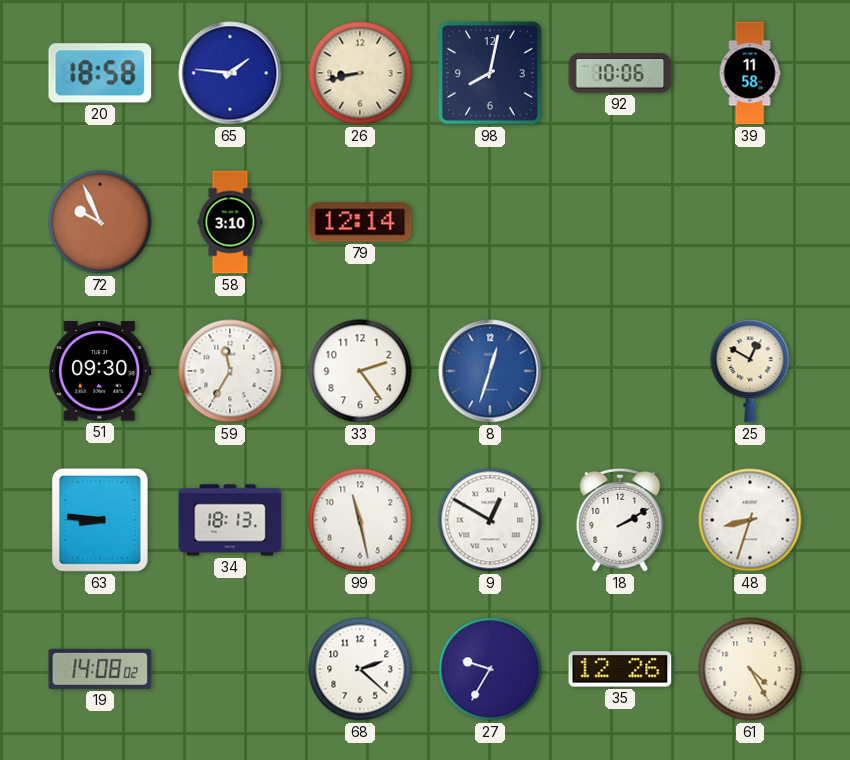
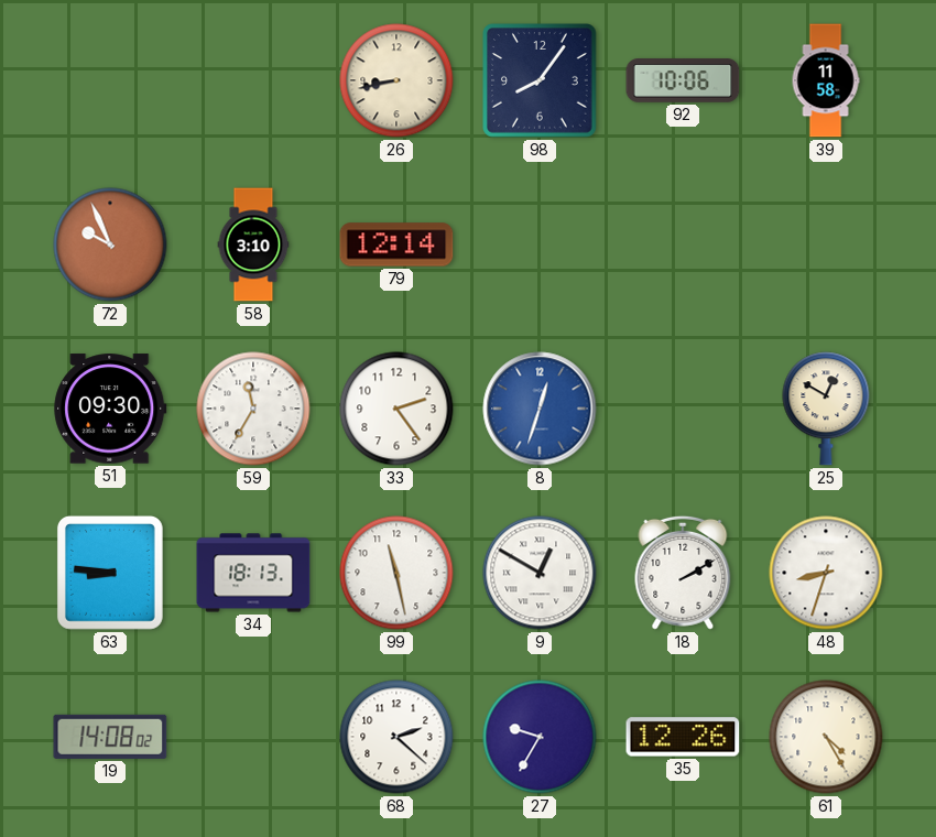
20: 18:58 -> none
65: 1:46 -> none
98: 8:02 -> 8:06
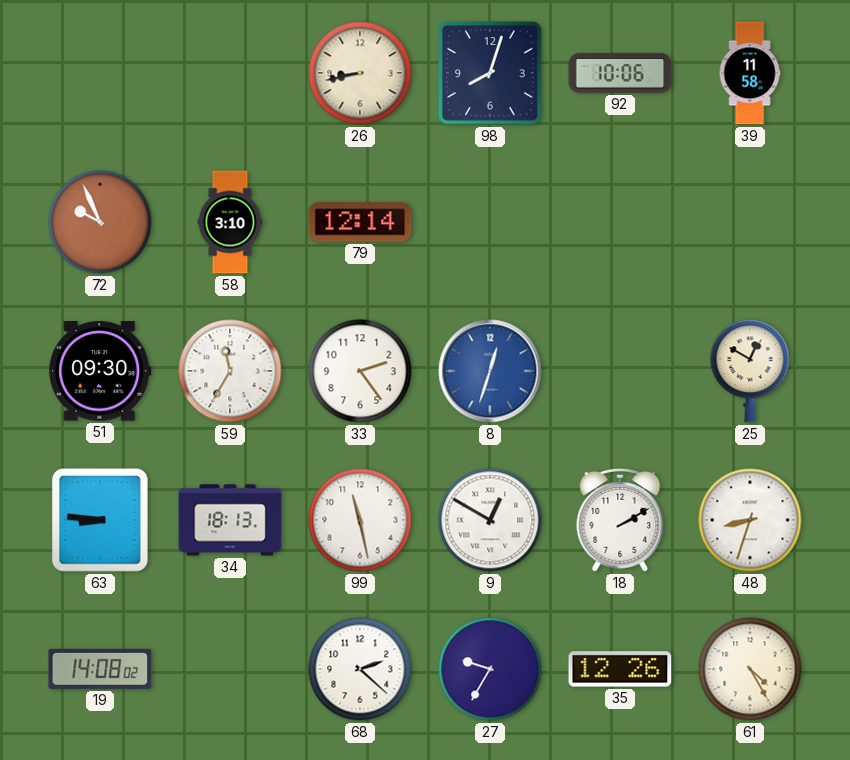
98: 8:06 -> 8:03
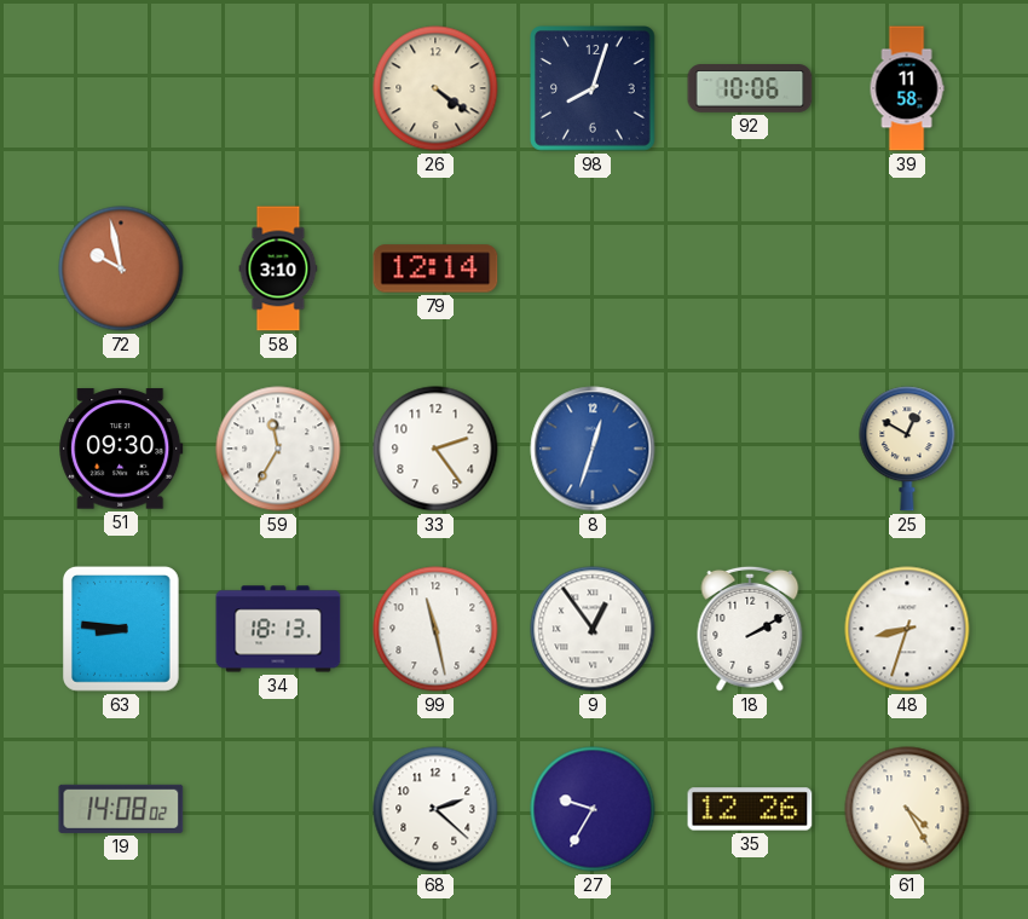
26: 8:43 -> 4:21
72: 9:56 -> 9:58
9: 12:50 -> 12:54
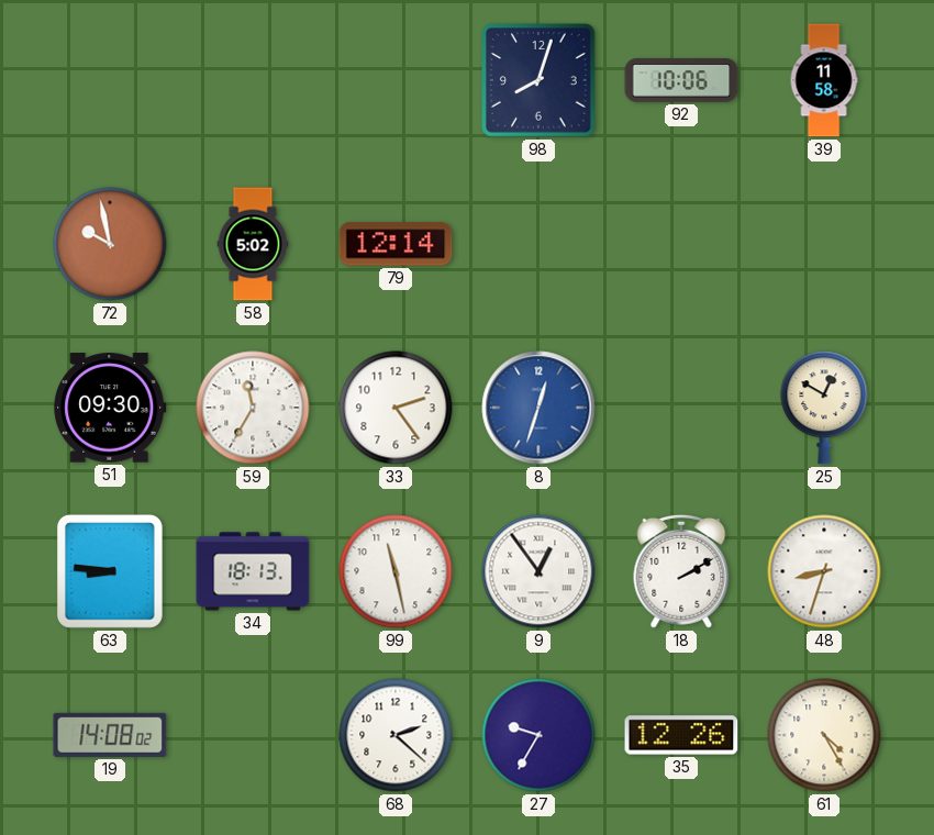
26: 4:21 -> none
58: 3:10 -> 5:02
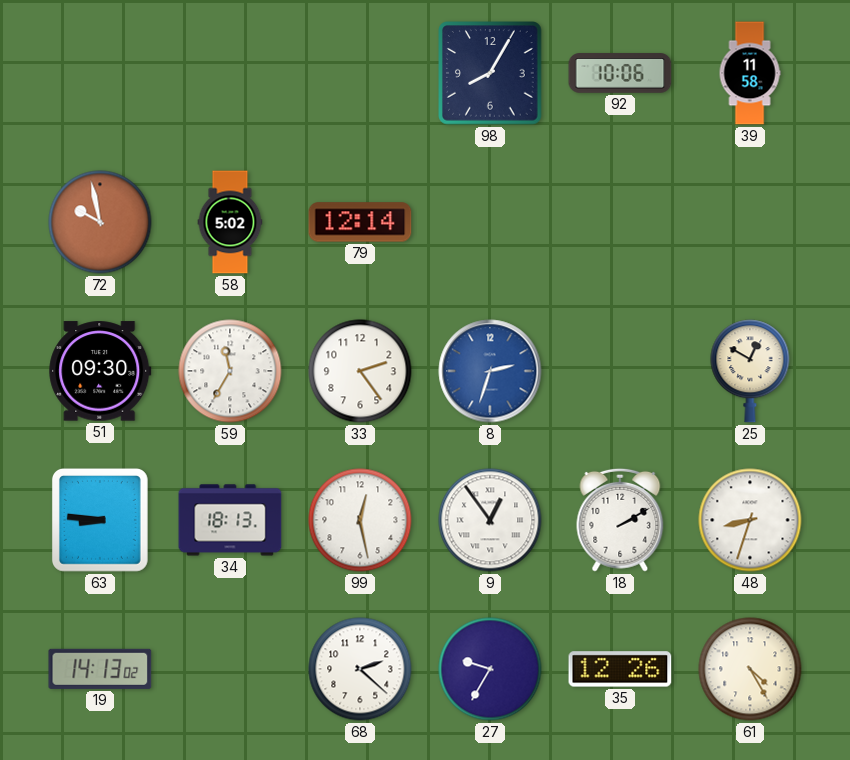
98: 8:03 -> 8:05
8: 12:33 -> 2:33
99: 11:28 -> 12:28
19: 14:08 -> 14:13
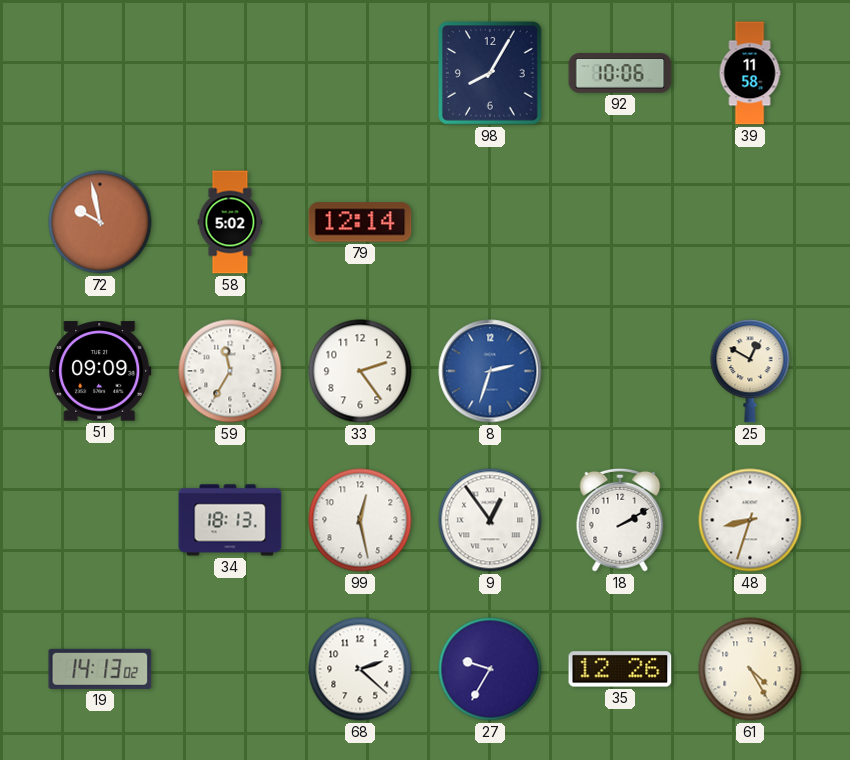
51: 09:30 -> 09:09
63: 8:46 -> none
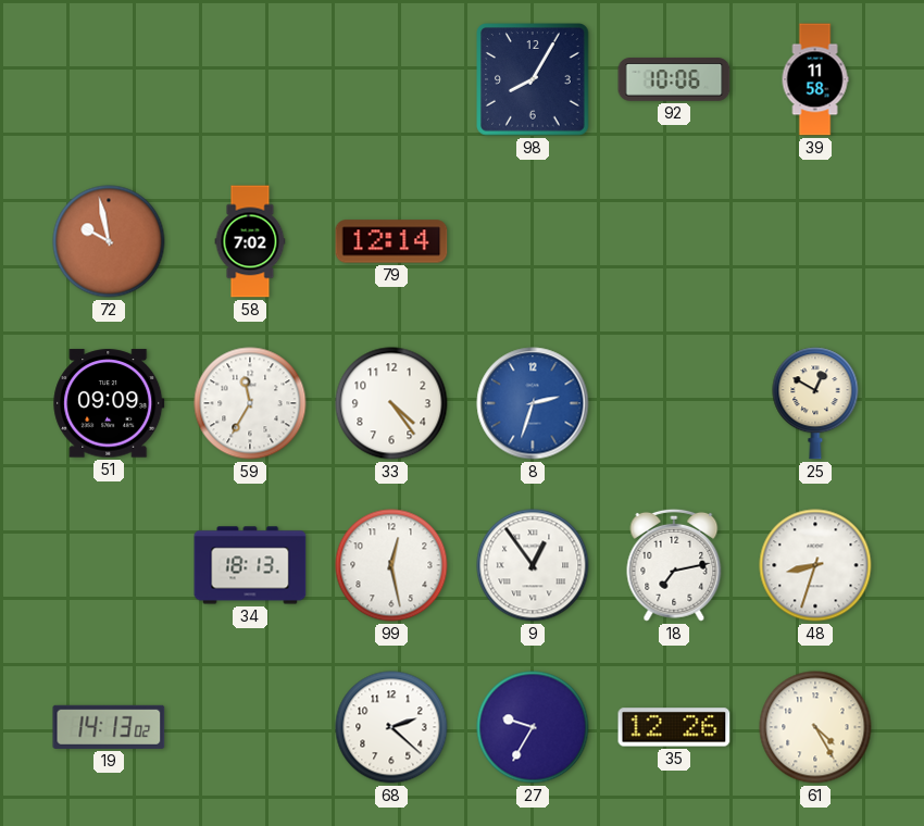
58: 5:02 -> 7:02
33: 2:24 -> 4:24
18: 2:10 -> 7:13
